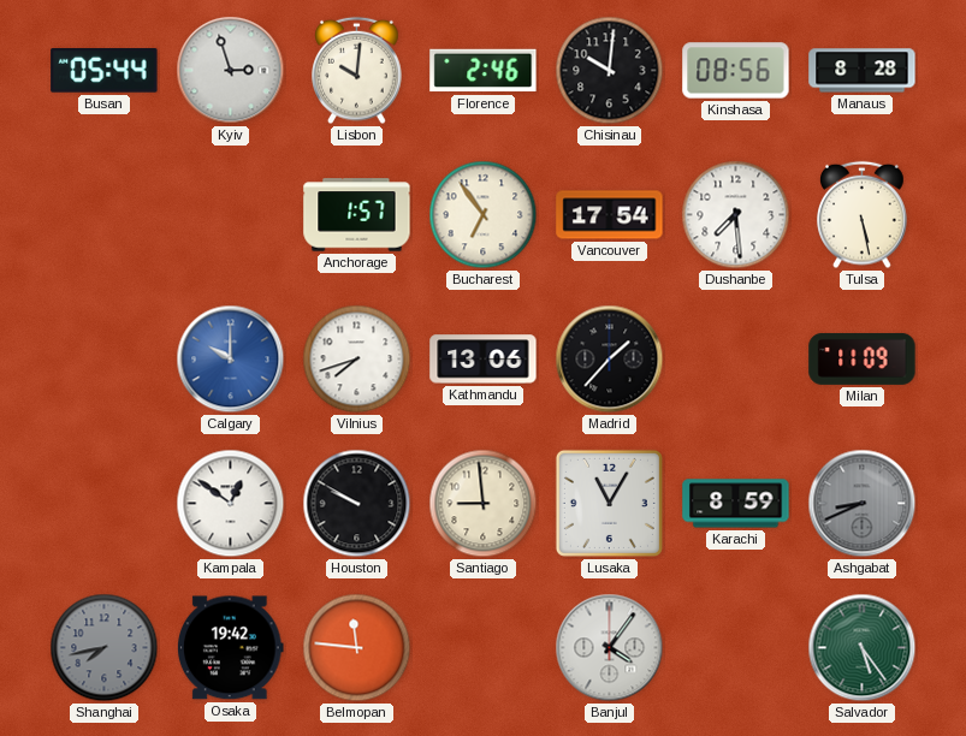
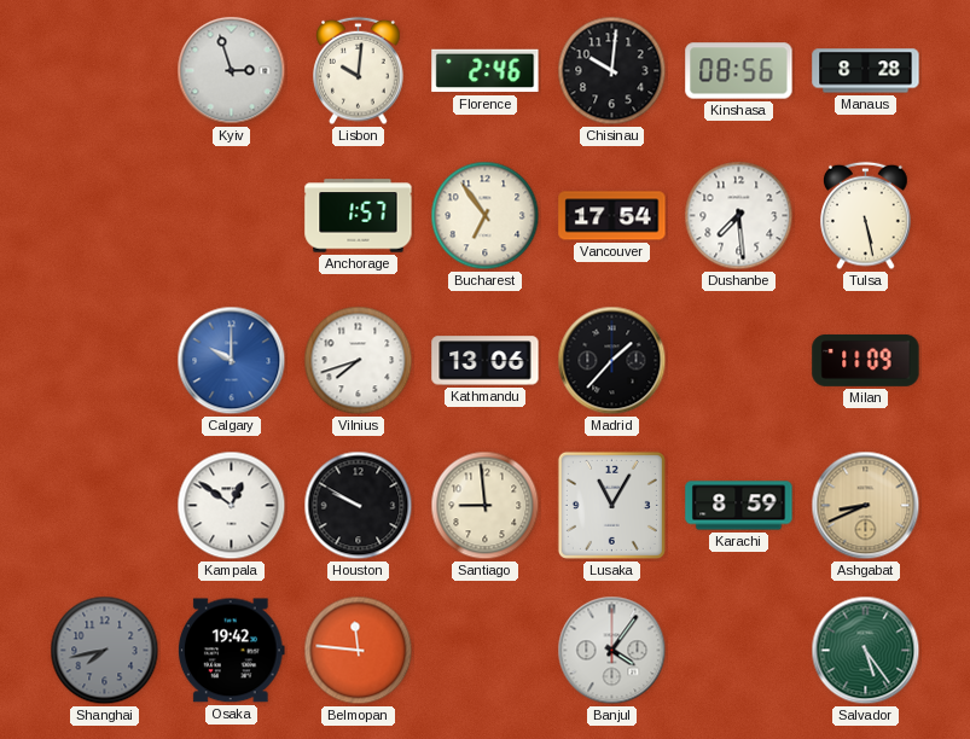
Busan: 05:44 -> none
Ashgabat dial: grey -> champagne
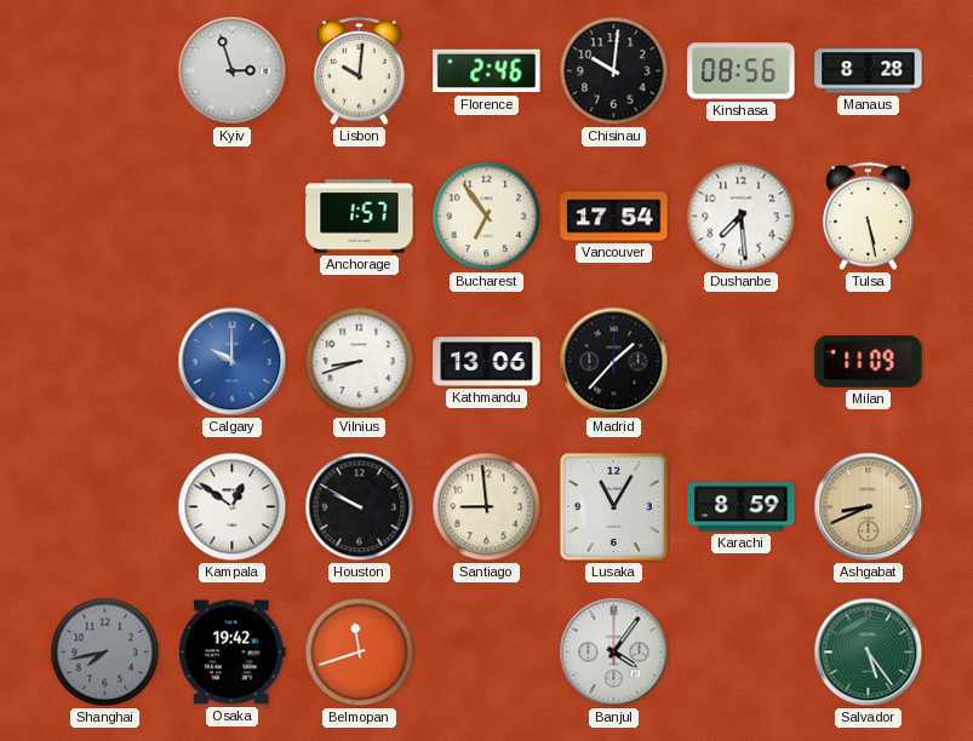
Vilnius: 7:42 -> 8:42
Belmopan: 11:46 -> 11:42
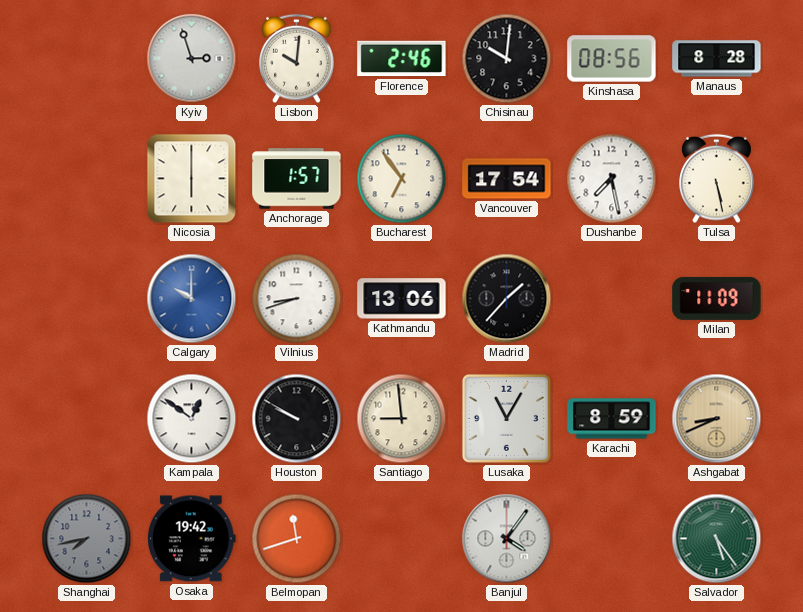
Nicosia: none -> 6:00
Dushanbe: 7:29 -> 7:28
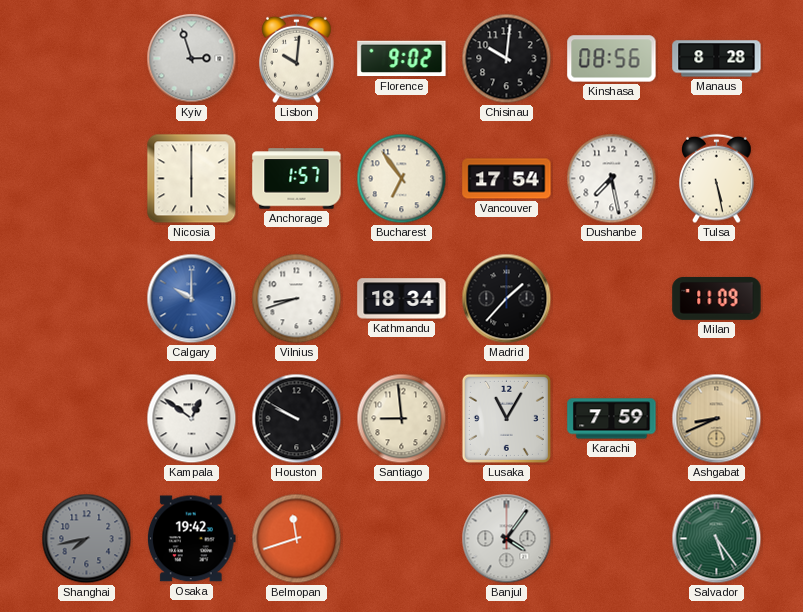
Florence: 2:46 -> 9:02
Kathmandu: 13:06 -> 18:34
Karachi: 8:59 -> 7:59
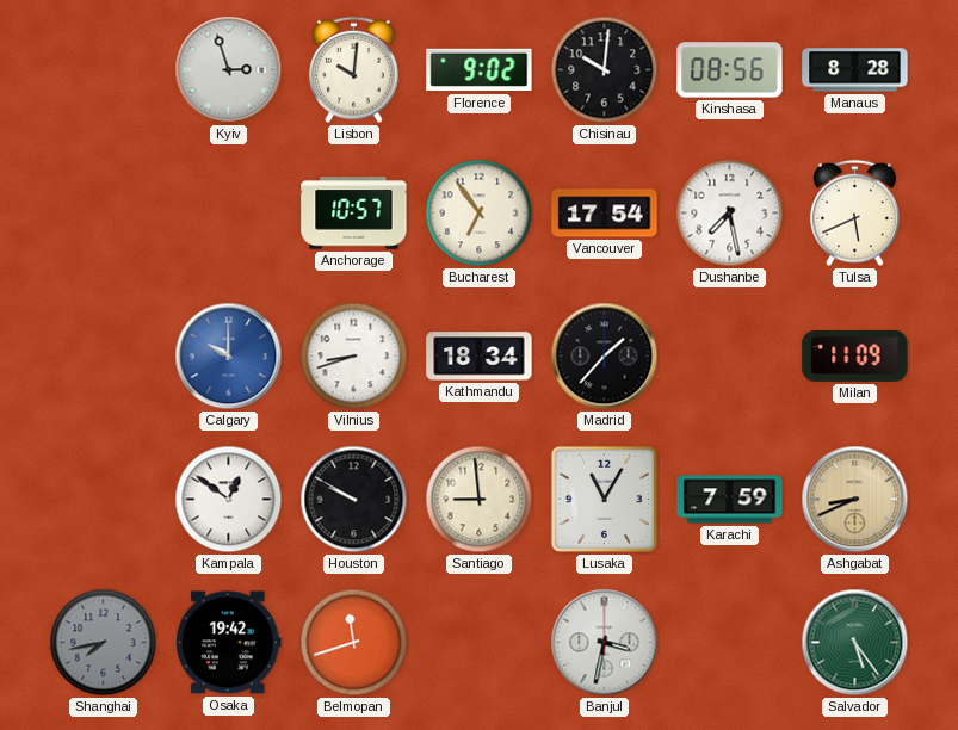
Nicosia: 6:00 -> none
Anchorage: 1:57 -> 10:57
Tulsa: 5:28 -> 5:41
Banjul: 4:06 -> 3:32
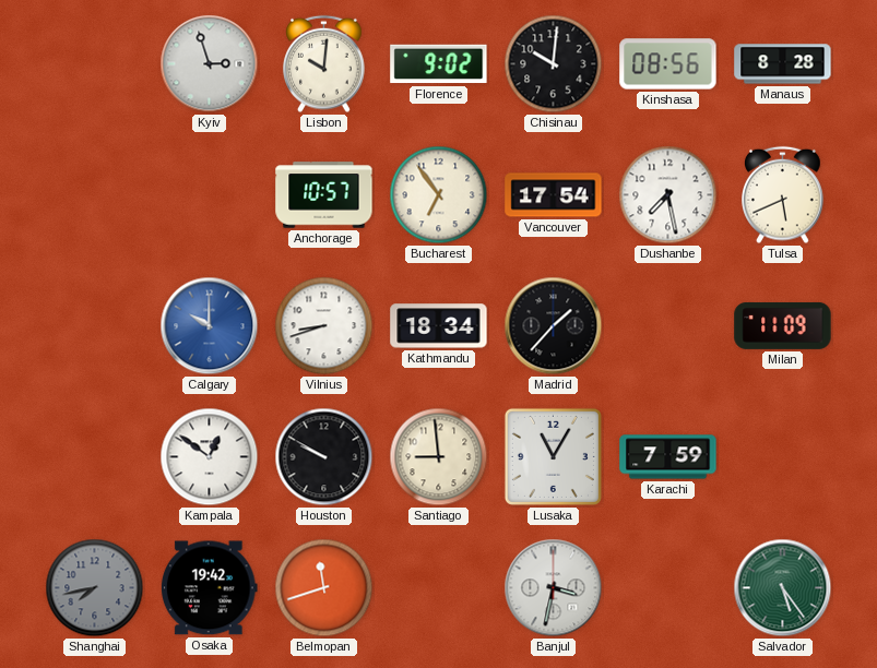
Ashgabat: 8:41 -> none
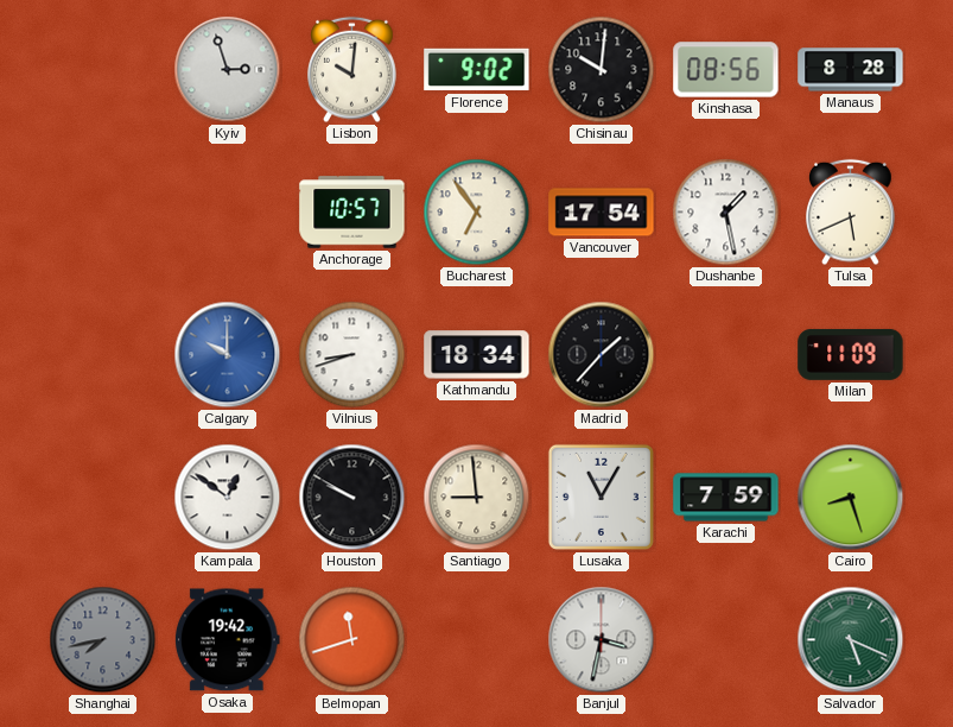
Dushanbe: 7:28 -> 1:28
Cairo: none -> 8:27
Salvador: 5:24 -> 5:19
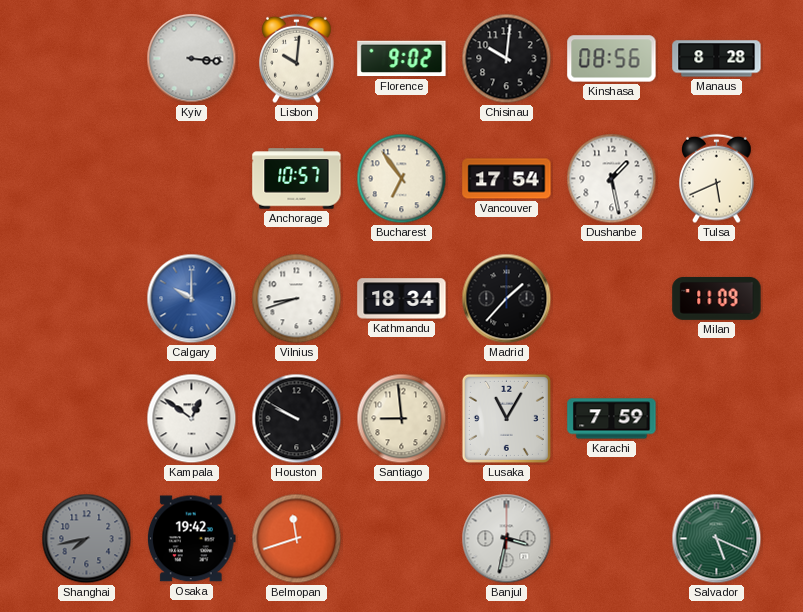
Kyiv: 2:57 -> 3:16
Cairo: 8:27 -> none
